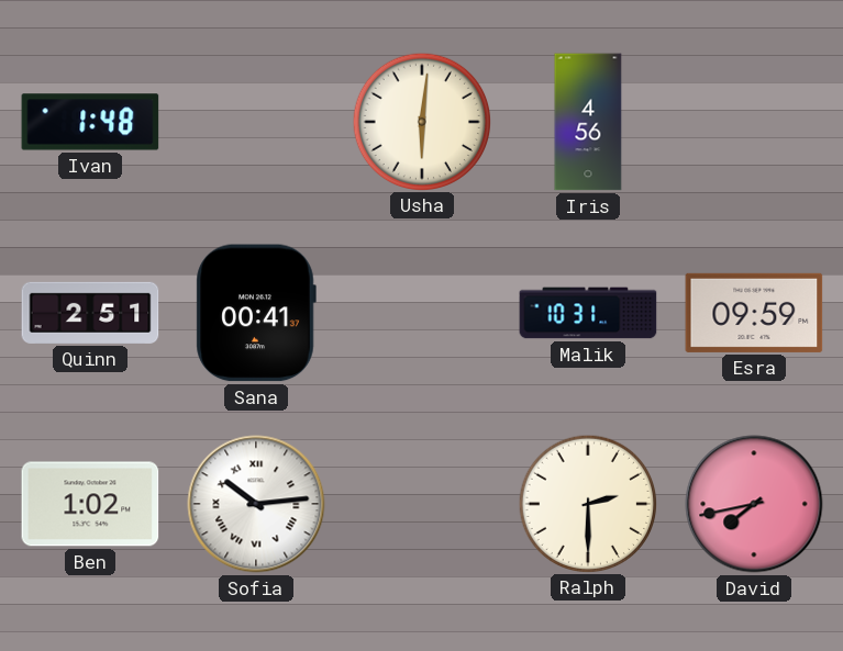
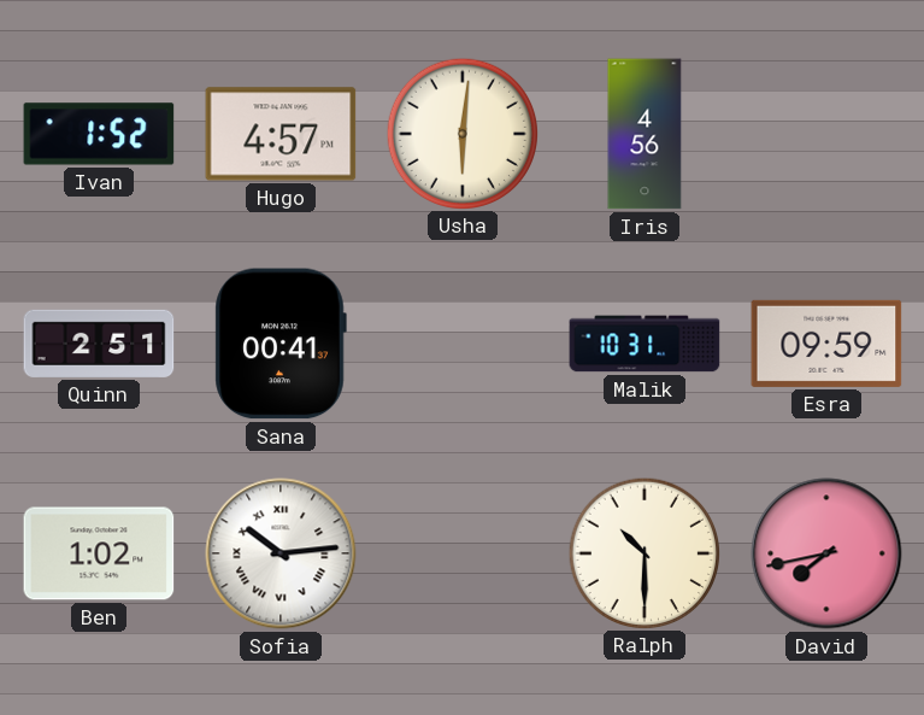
Ivan: 1:48 -> 1:52
Hugo: none -> 4:57
Ralph: 2:30 -> 10:30
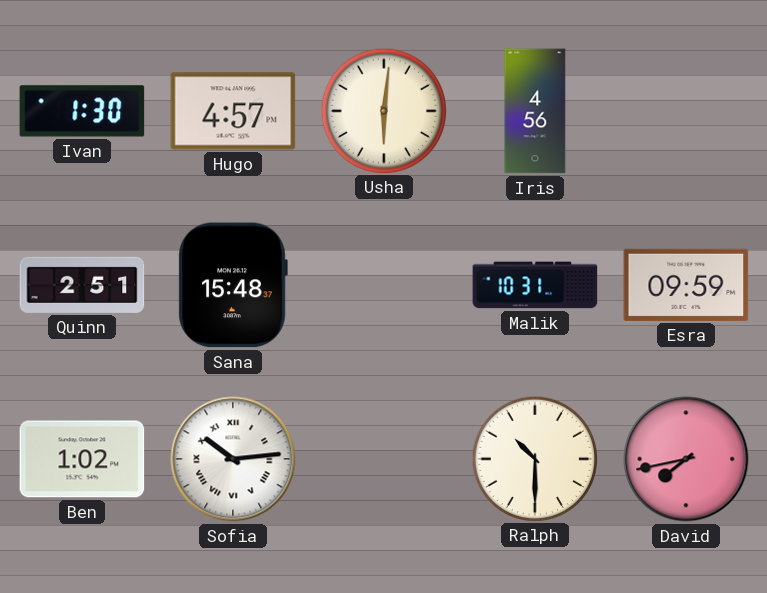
Ivan: 1:52 -> 1:30
Sana: 00:41 -> 15:48
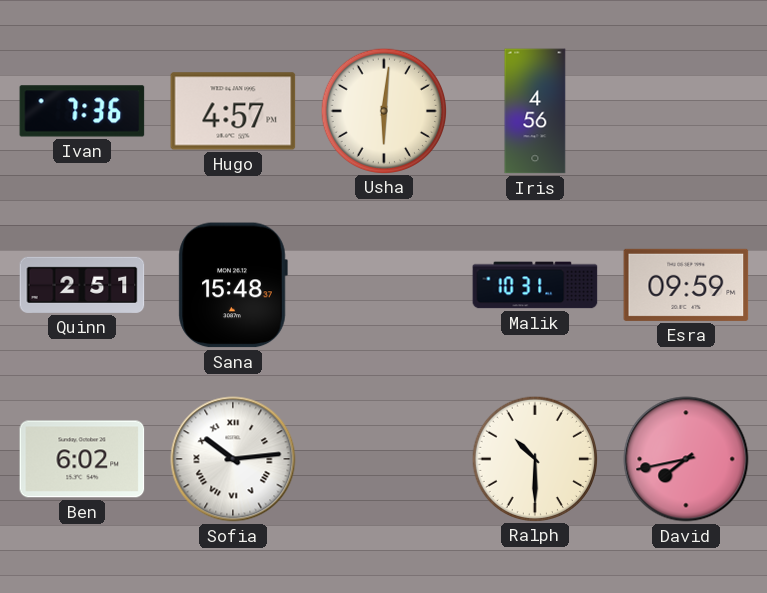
Ivan: 1:30 -> 7:36
Ben: 1:02 -> 6:02
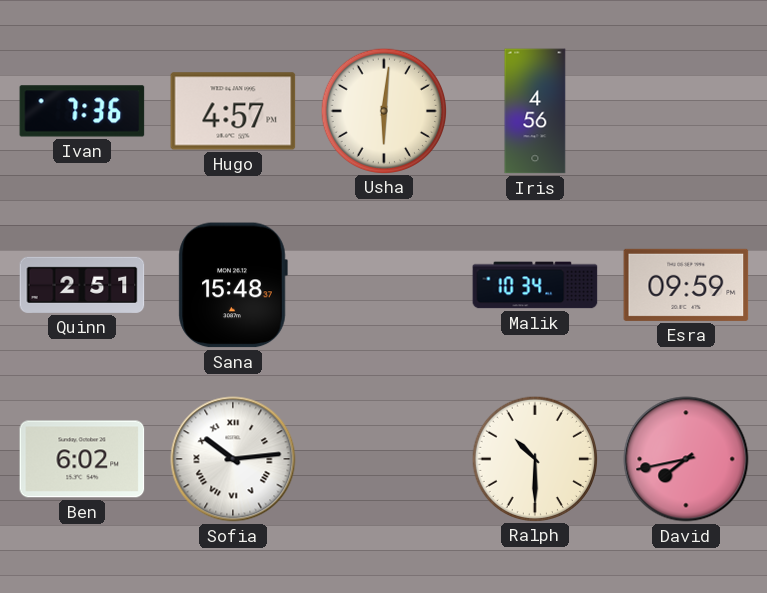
Malik: 10:31 -> 10:34
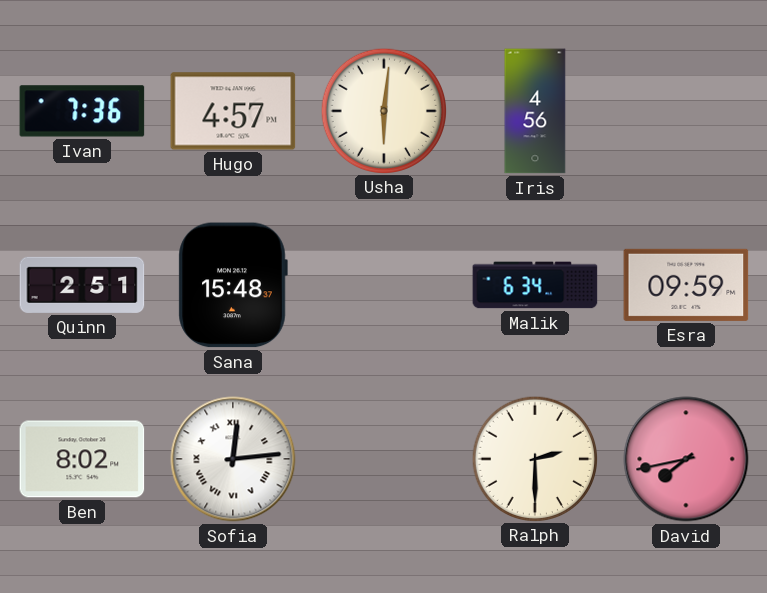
Malik: 10:34 -> 6:34
Ben: 6:02 -> 8:02
Sofia: 10:14 -> 12:14
Ralph: 10:30 -> 2:30
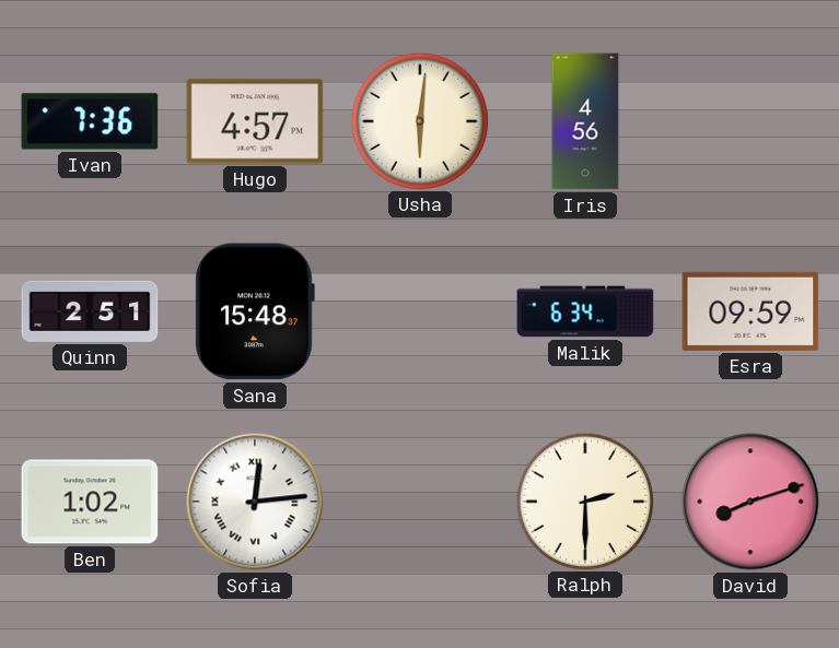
Ben: 8:02 -> 1:02
David: 7:43 -> 8:12
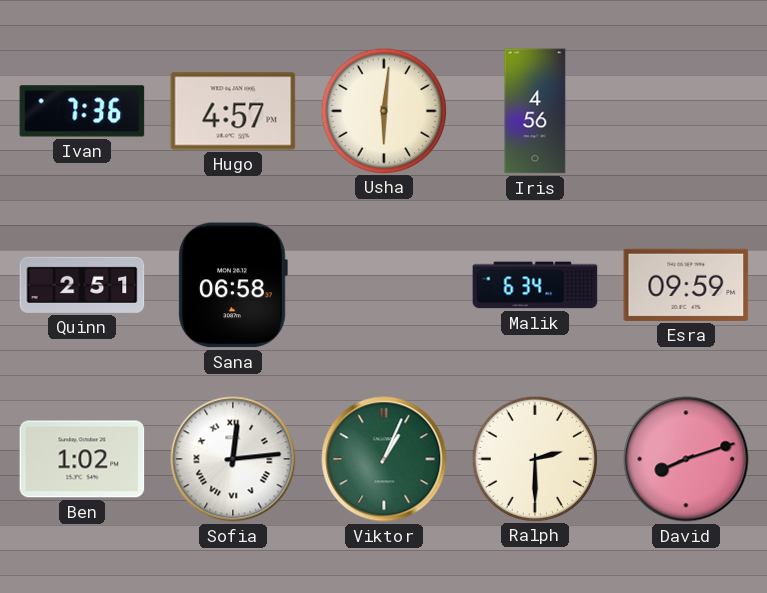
Sana: 15:48 -> 06:58
Viktor: none -> 1:04
